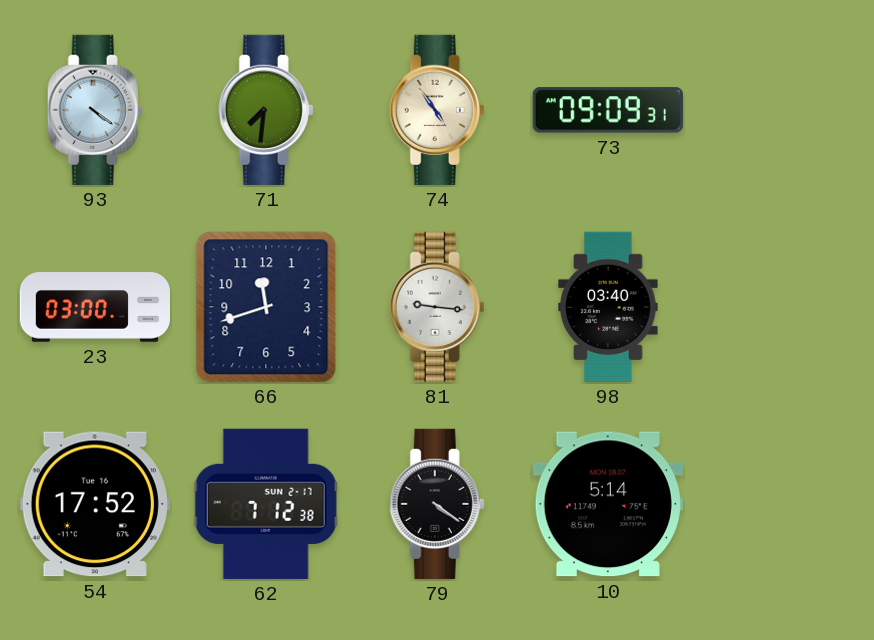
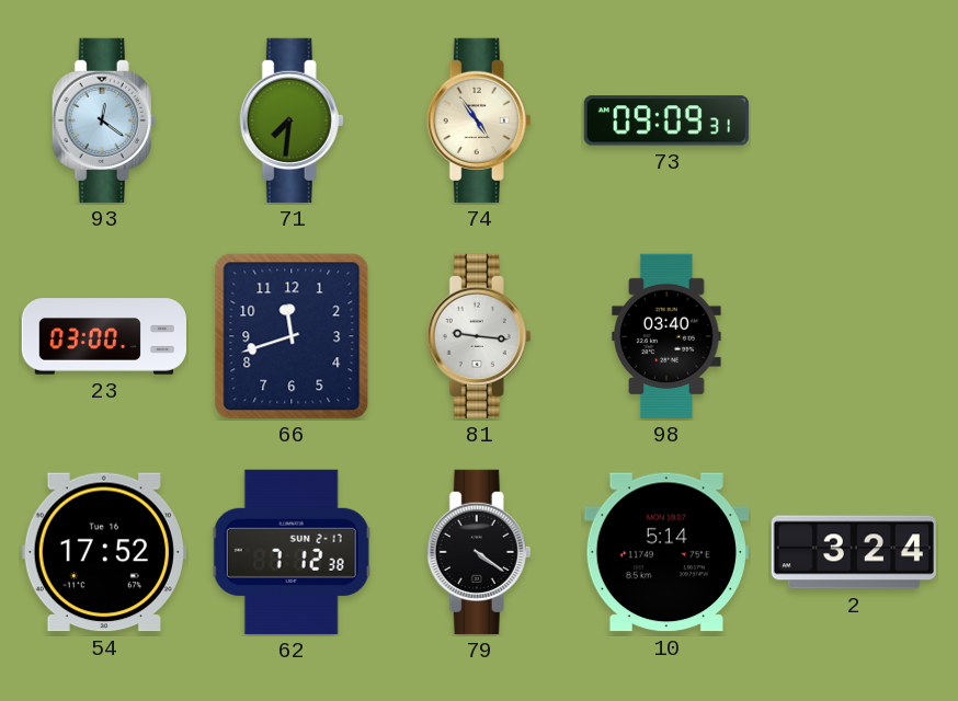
93: 4:21 -> 12:21
2: none -> 3:24
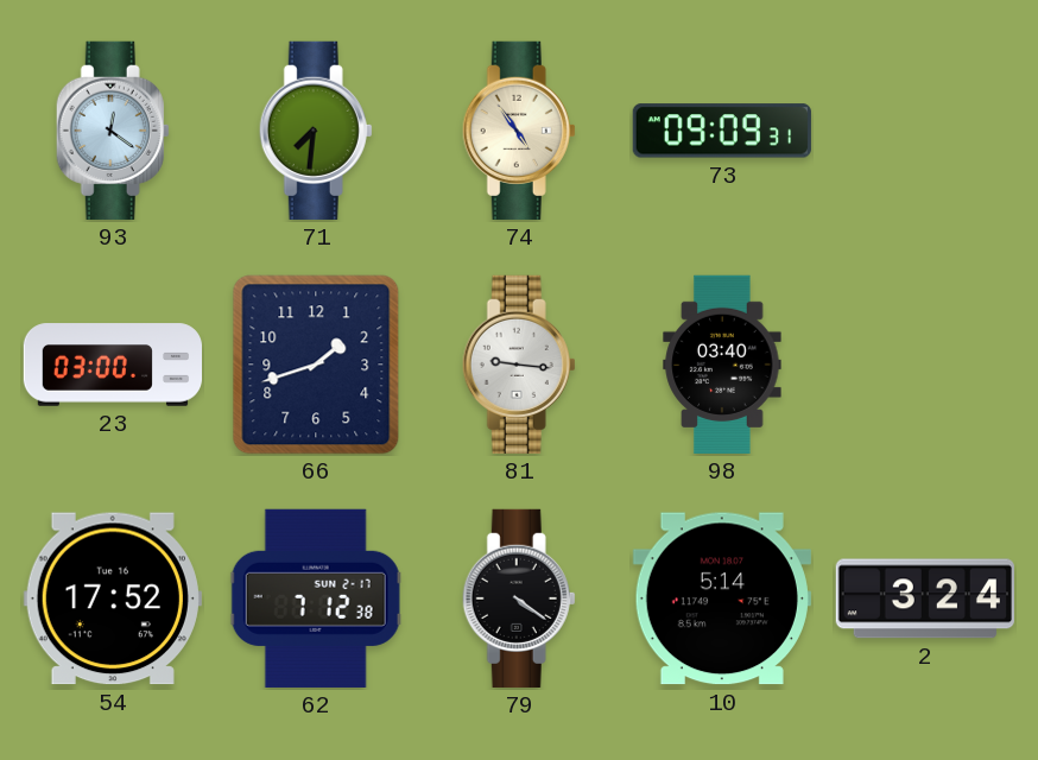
66: 11:42 -> 1:42
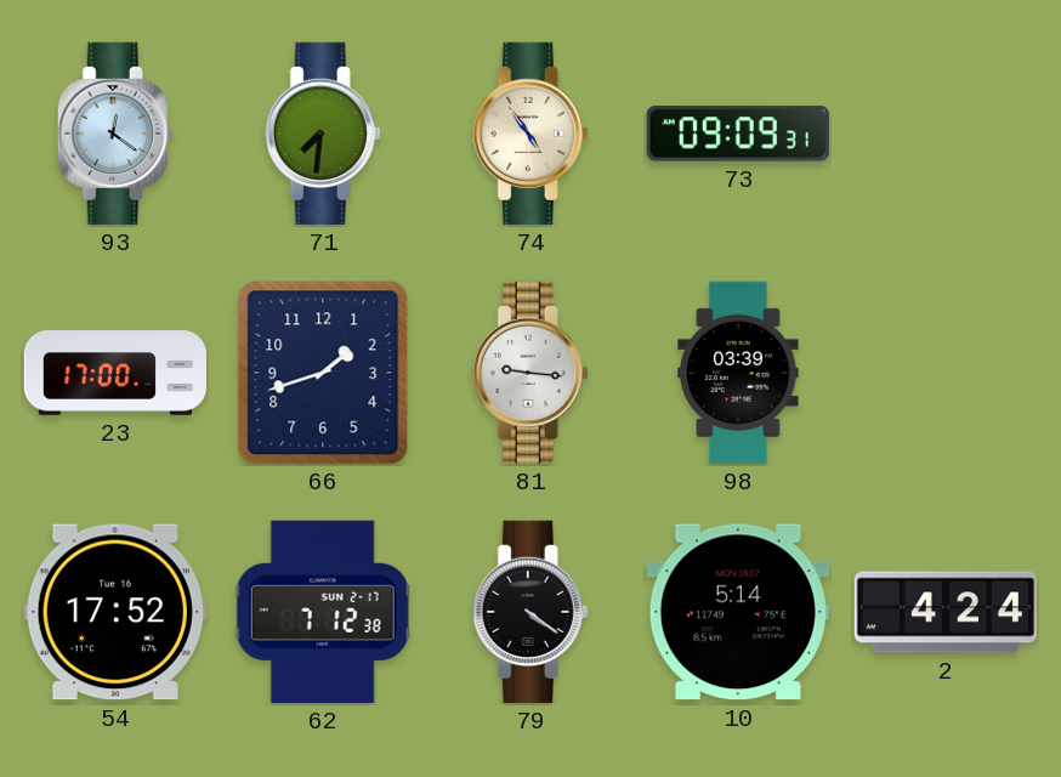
23: 03:00 -> 17:00
98: 03:40 -> 03:39
2: 3:24 -> 4:24
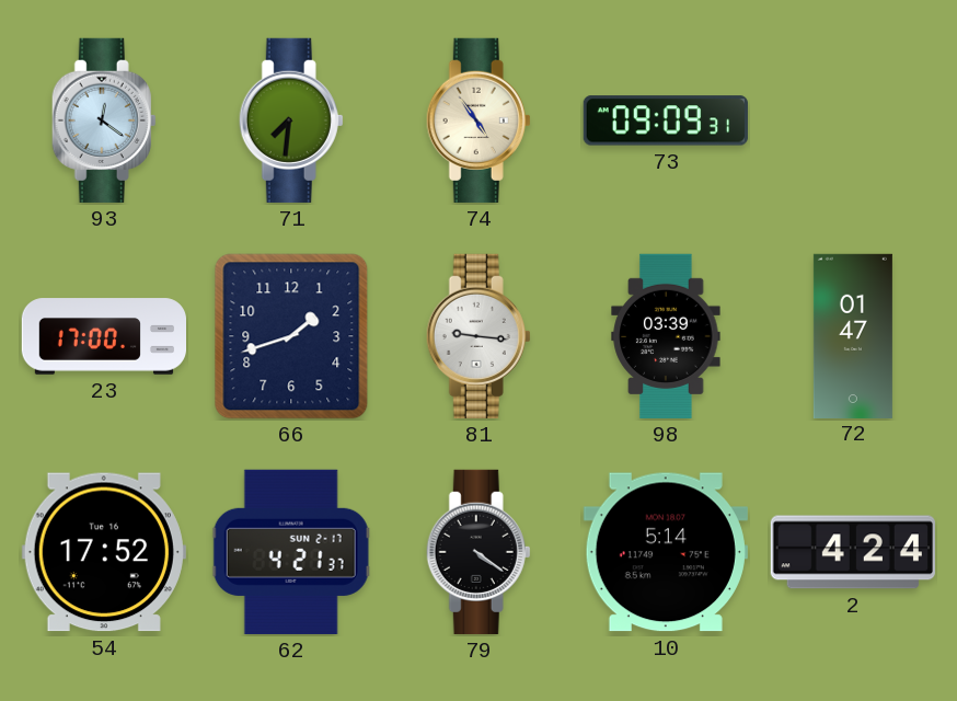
72: none -> 01:47
62: 7:12 -> 4:21
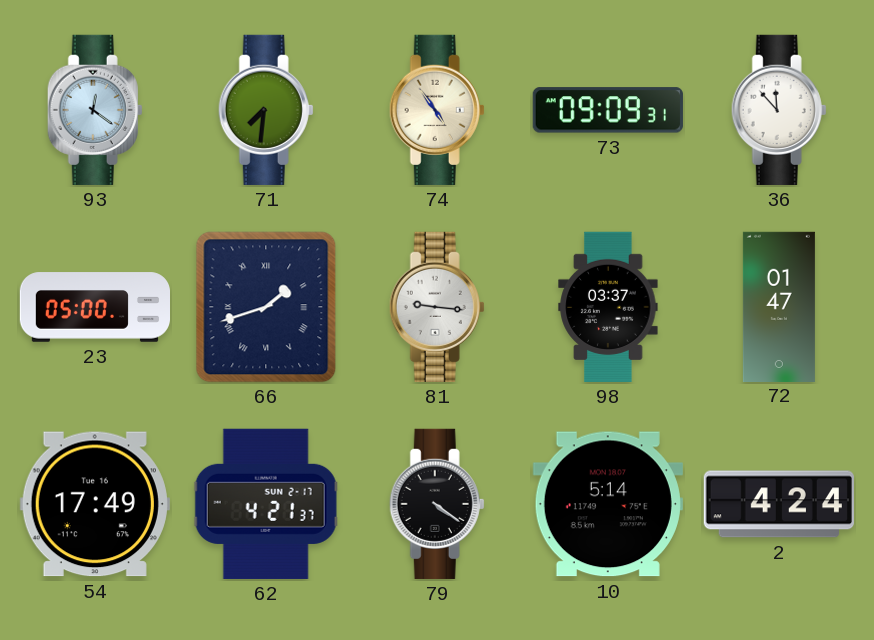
36: none -> 11:53
23: 17:00 -> 05:00
66 numerals: Arabic -> Roman
98: 03:39 -> 03:37
54: 17:52 -> 17:49
